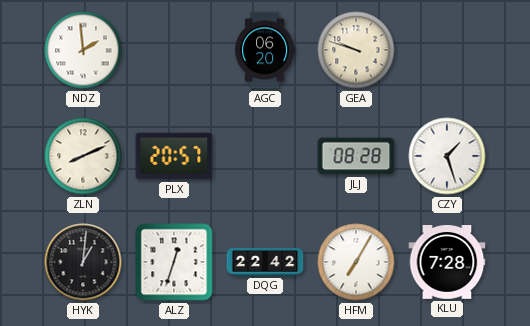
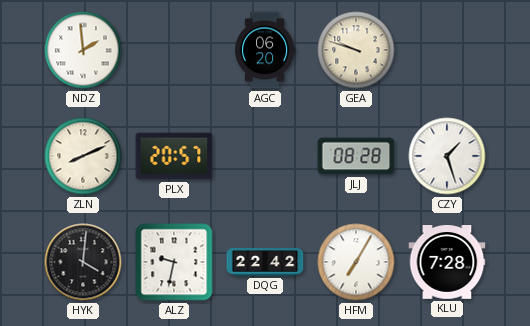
HYK: 1:01 -> 4:01
ALZ: 12:33 -> 9:32
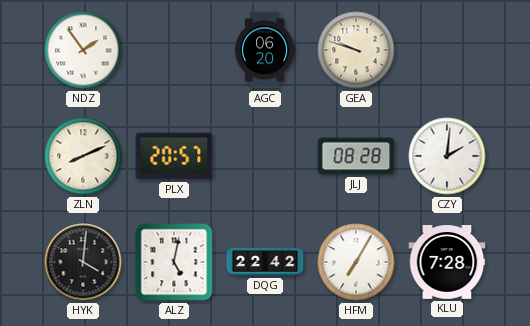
NDZ: 1:59 -> 1:54
CZY: 1:27 -> 2:01
ALZ: 9:32 -> 5:02
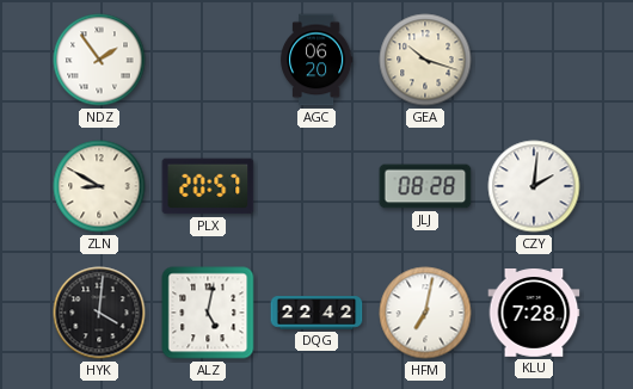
GEA: 9:48 -> 10:18
ZLN: 8:11 -> 8:50
HFM: 7:05 -> 7:02
